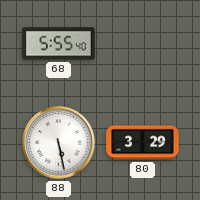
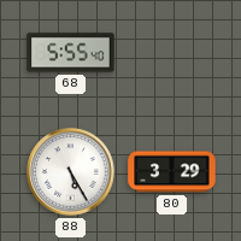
88: 5:28 -> 5:25
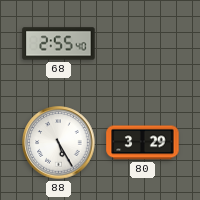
68: 5:55 -> 2:55
